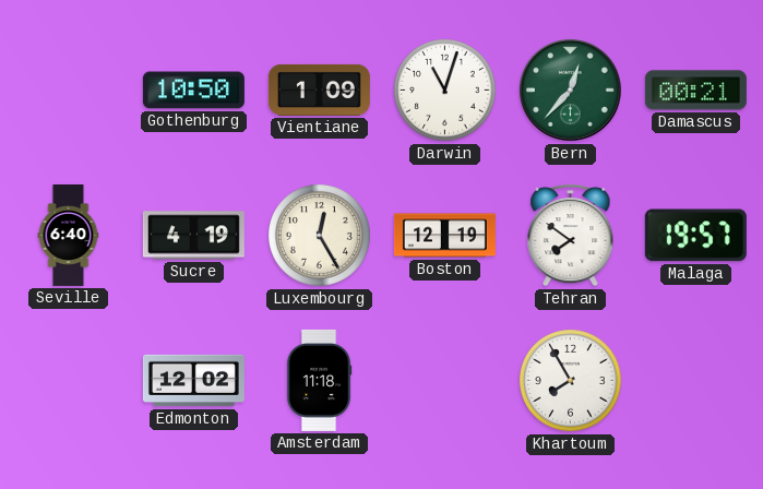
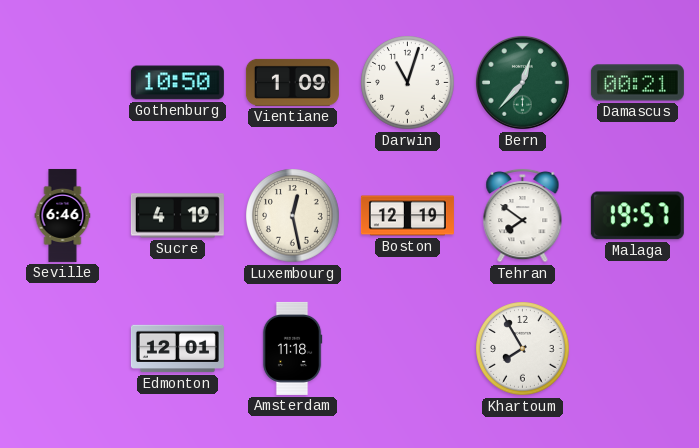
Seville: 6:40 -> 6:46
Luxembourg: 12:25 -> 12:28
Edmonton: 12:02 -> 12:01
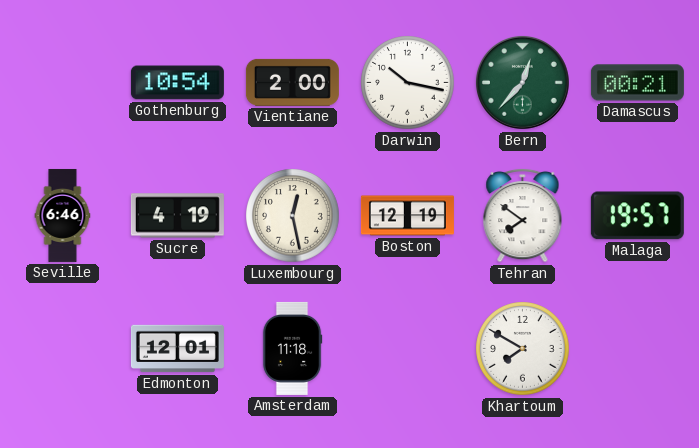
Gothenburg: 10:50 -> 10:54
Vientiane: 1:09 -> 2:00
Darwin: 11:03 -> 10:17
Khartoum: 7:55 -> 7:50
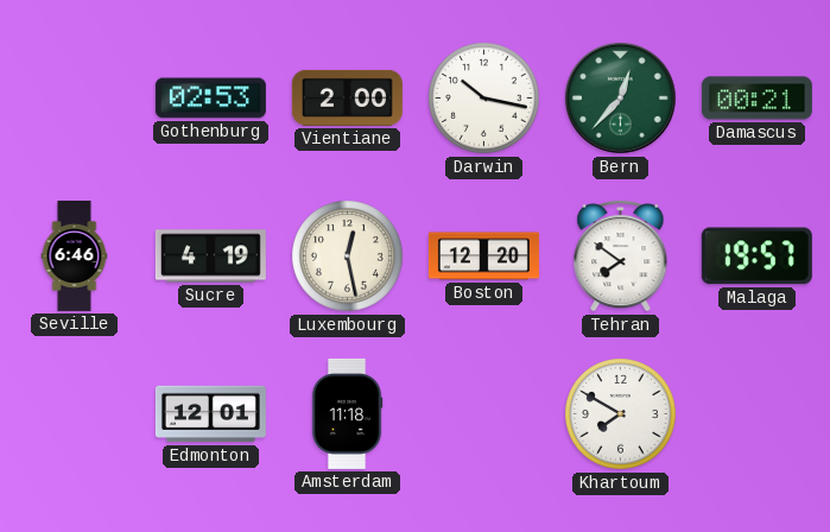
Gothenburg: 10:54 -> 02:53
Boston: 12:19 -> 12:20
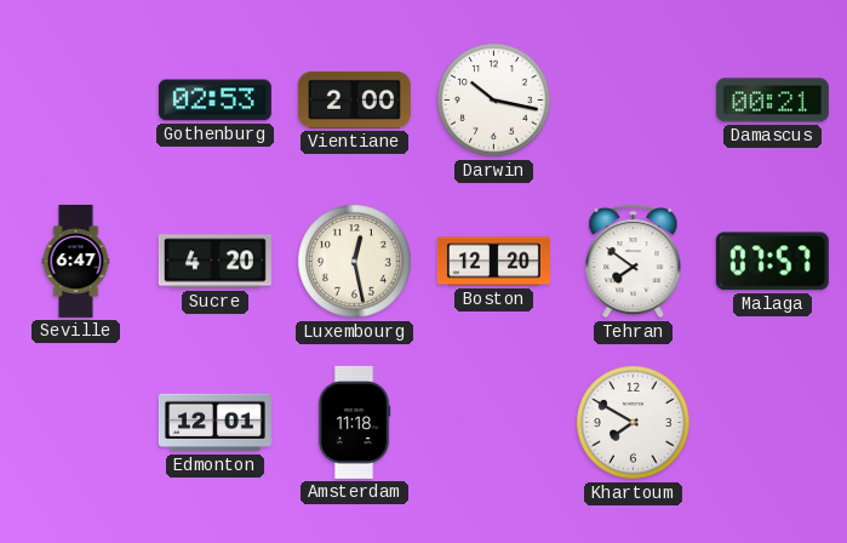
Bern: 12:37 -> none
Seville: 6:46 -> 6:47
Sucre: 4:19 -> 4:20
Malaga: 19:57 -> 07:57
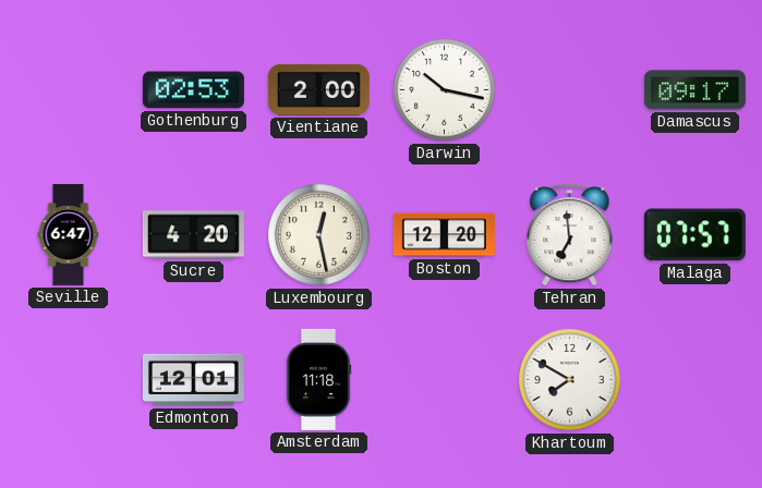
Damascus: 00:21 -> 09:17
Tehran: 7:51 -> 6:59
